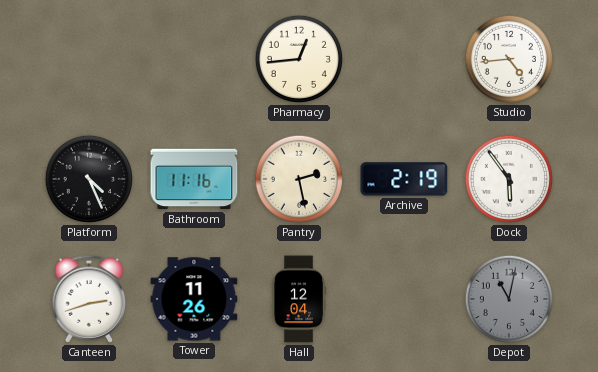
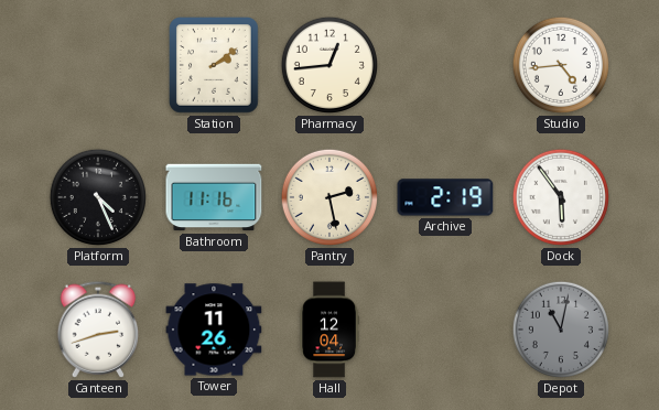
Station: none -> 2:09
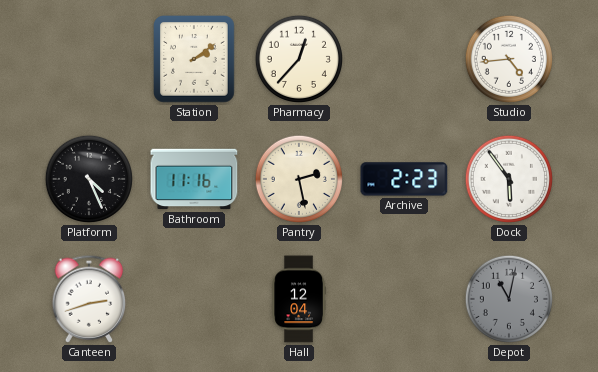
Pharmacy: 12:44 -> 12:37
Archive: 2:19 -> 2:23
Tower: 11:26 -> none
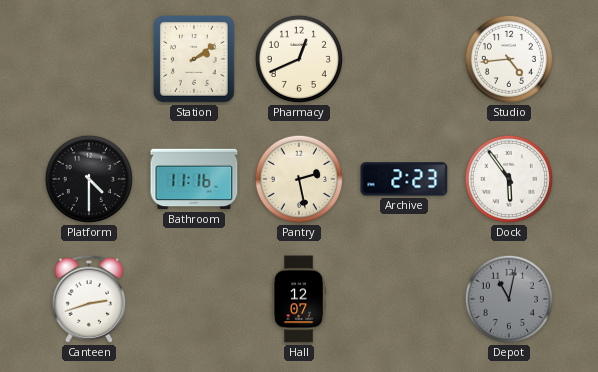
Pharmacy: 12:37 -> 12:41
Platform: 4:26 -> 4:30
Hall: 12:04 -> 12:07
